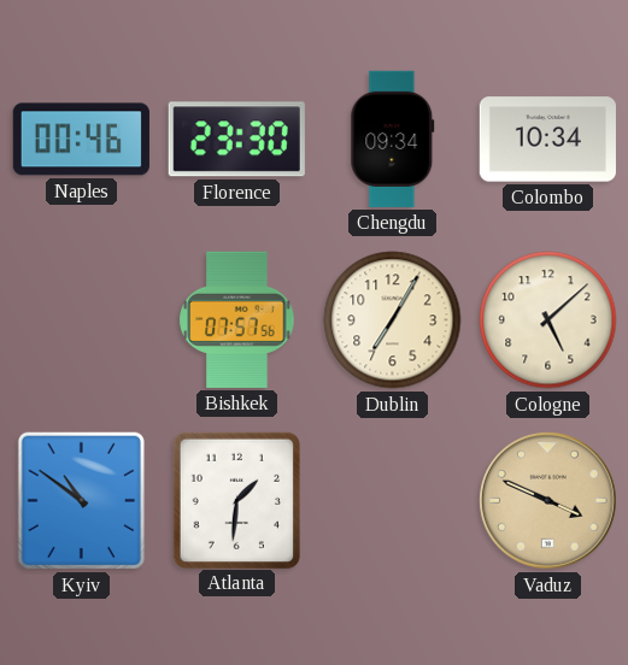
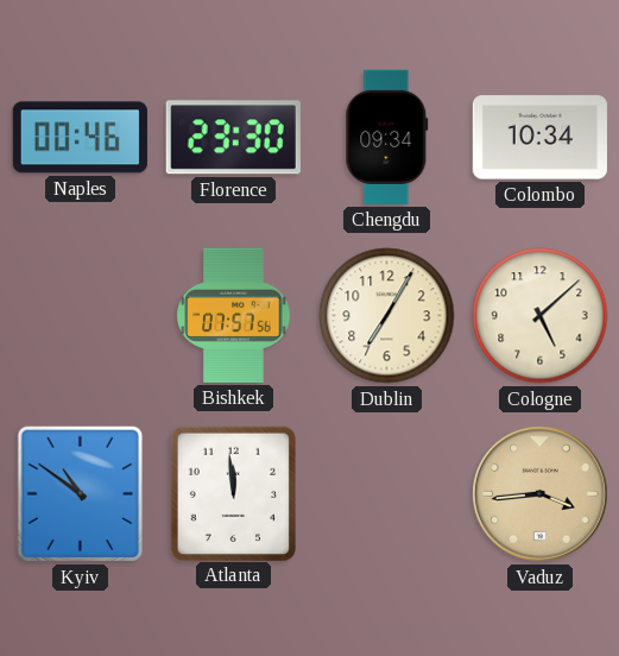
Atlanta: 1:31 -> 11:59
Vaduz: 3:49 -> 3:44
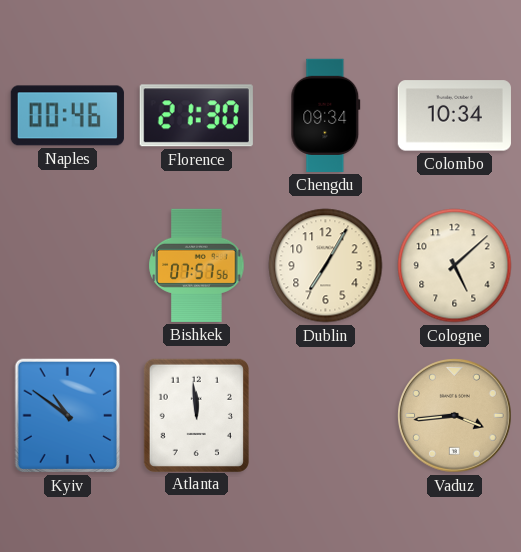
Florence: 23:30 -> 21:30
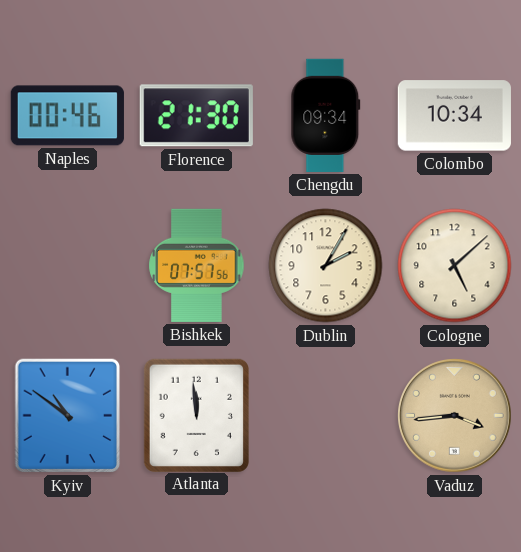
Dublin: 7:05 -> 2:05
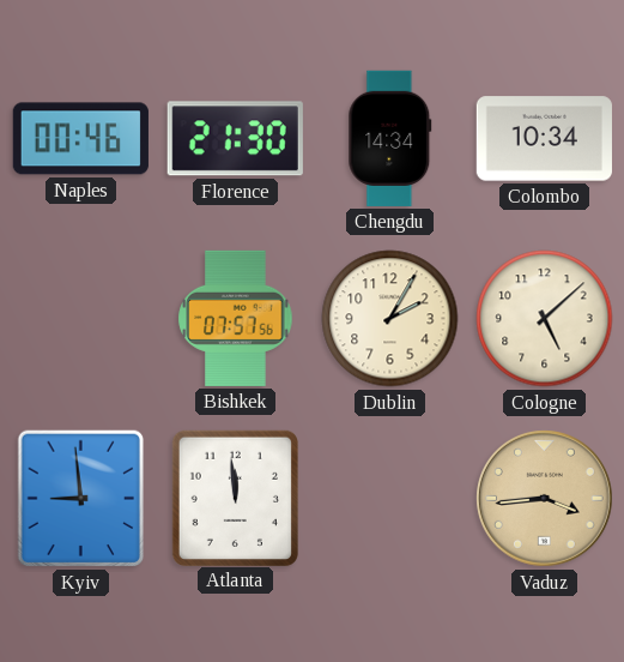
Chengdu: 09:34 -> 14:34
Kyiv: 10:51 -> 8:59
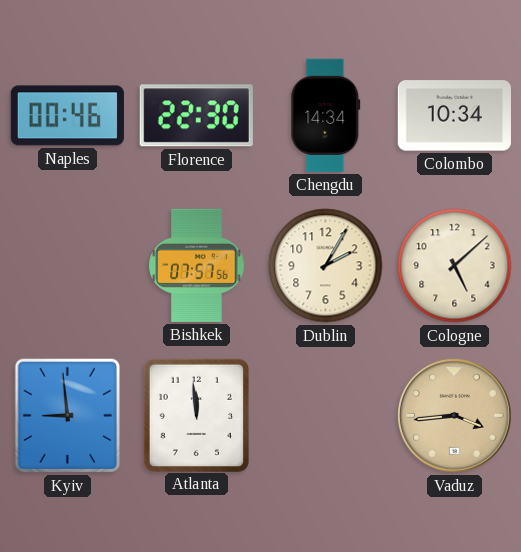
Florence: 21:30 -> 22:30
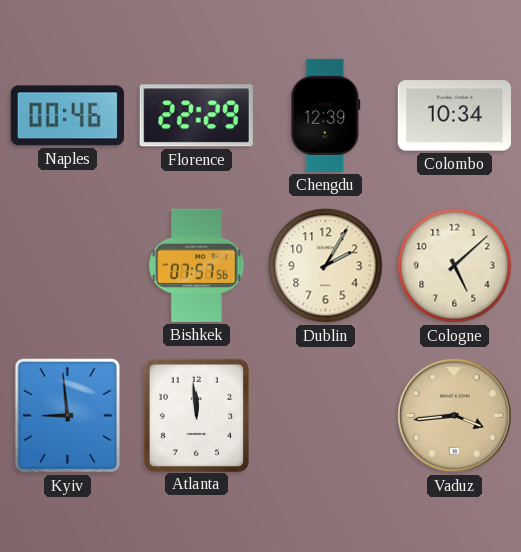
Florence: 22:30 -> 22:29
Chengdu: 14:34 -> 12:39
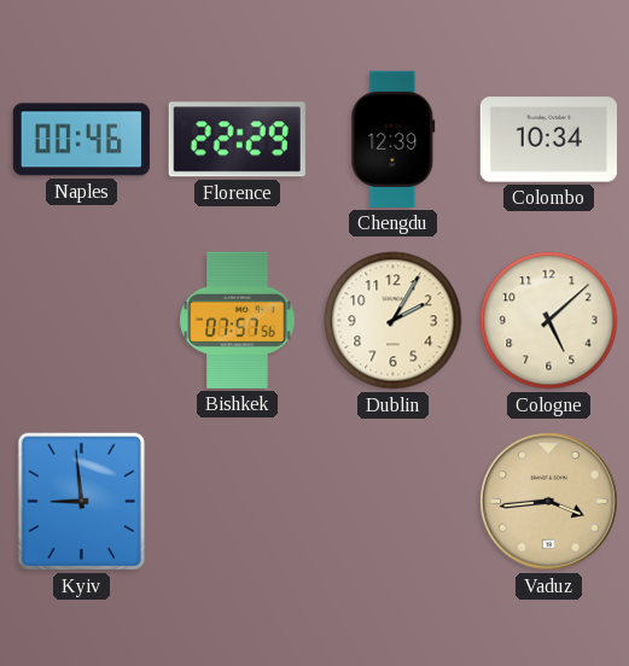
Atlanta: 11:59 -> none
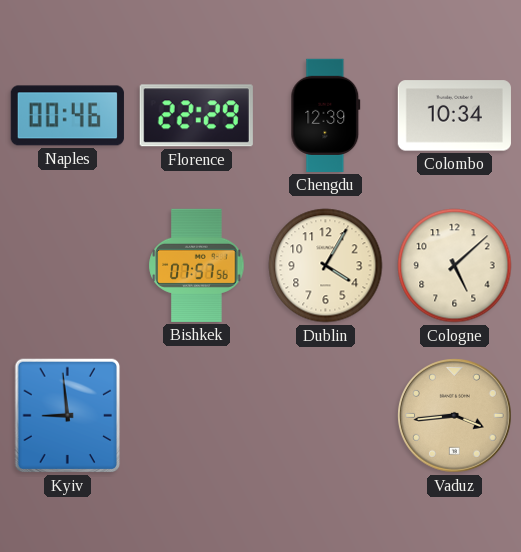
Dublin: 2:05 -> 4:05
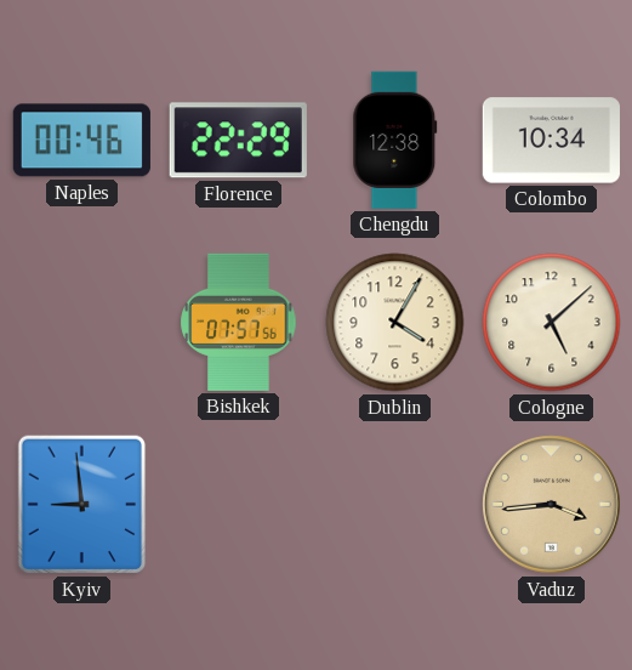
Chengdu: 12:39 -> 12:38
